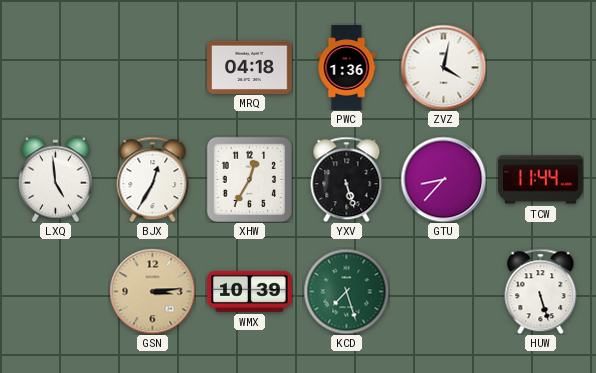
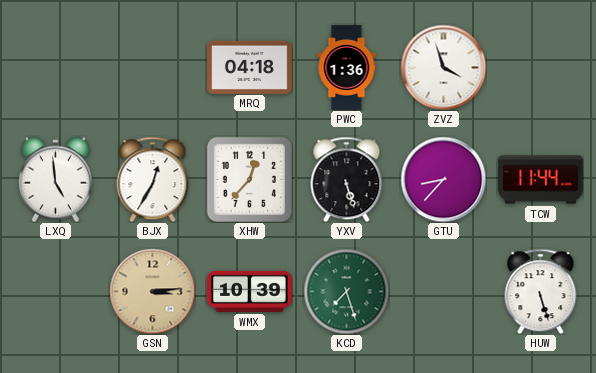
ZVZ: 4:02 -> 3:57
XHW: 12:35 -> 12:37
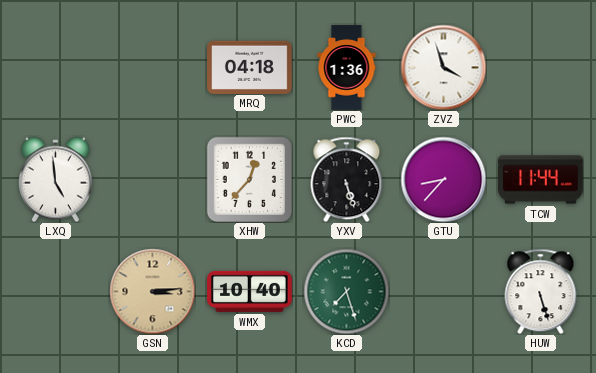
BJX: 12:35 -> none
WMX: 10:39 -> 10:40
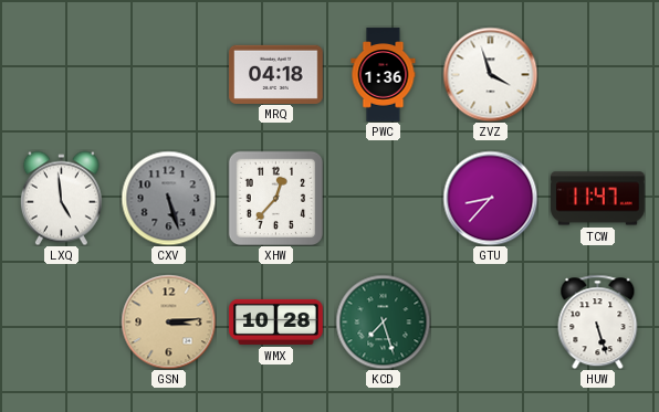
CXV: none -> 5:27
YXV: 5:27 -> none
TCW: 11:44 -> 11:47
WMX: 10:40 -> 10:28
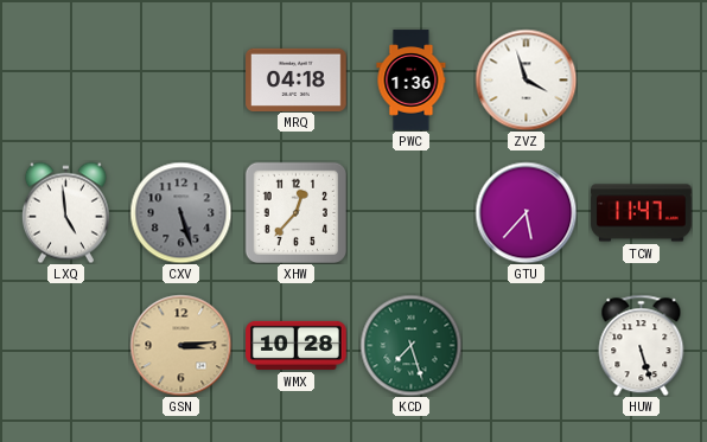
GTU: 8:37 -> 5:37
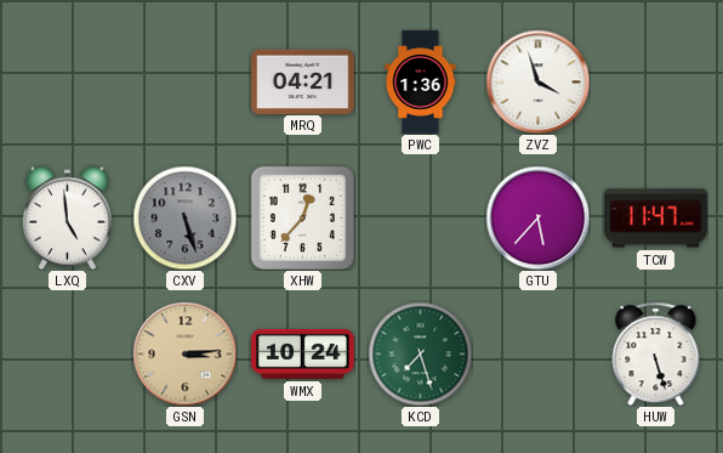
MRQ: 04:18 -> 04:21
WMX: 10:28 -> 10:24
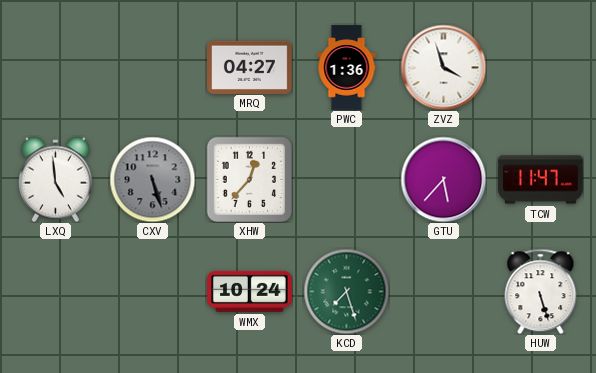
MRQ: 04:21 -> 04:27
GSN: 3:14 -> none
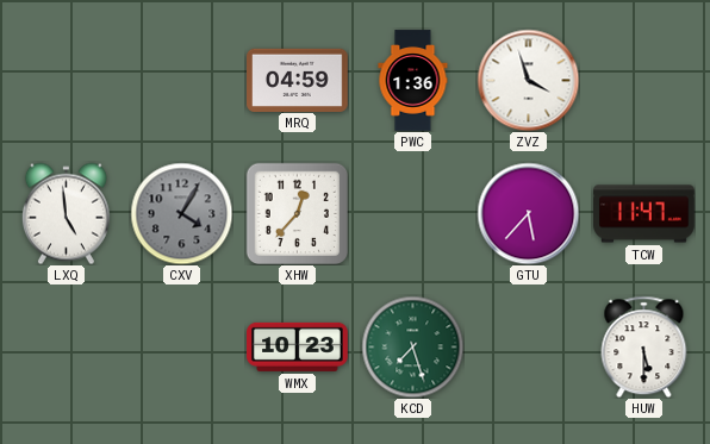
MRQ: 04:27 -> 04:59
CXV: 5:27 -> 4:05
WMX: 10:24 -> 10:23
HUW: 5:27 -> 5:30
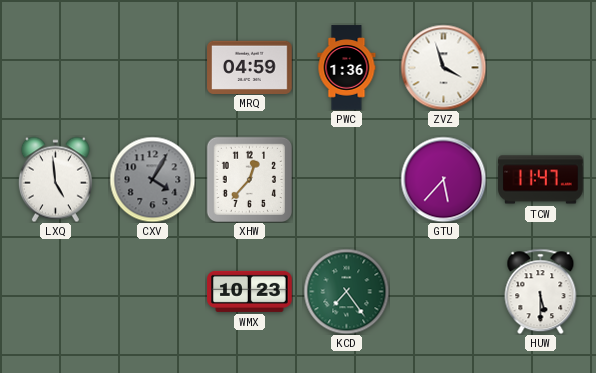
KCD: 7:27 -> 7:24
